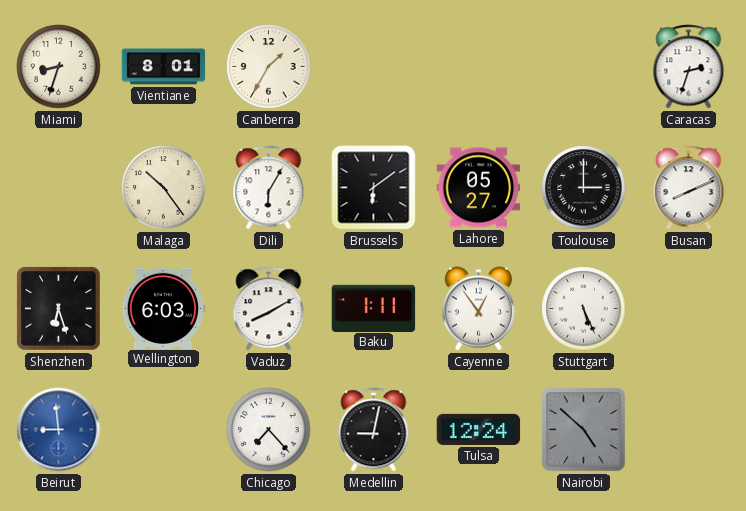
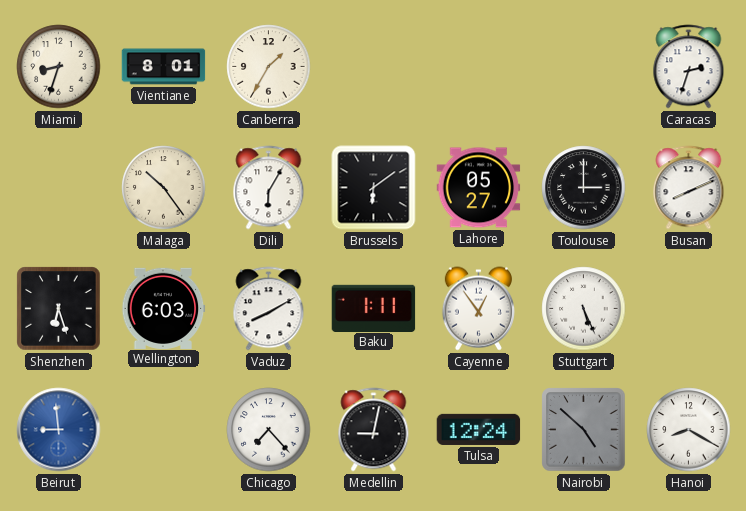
Hanoi: none -> 8:20
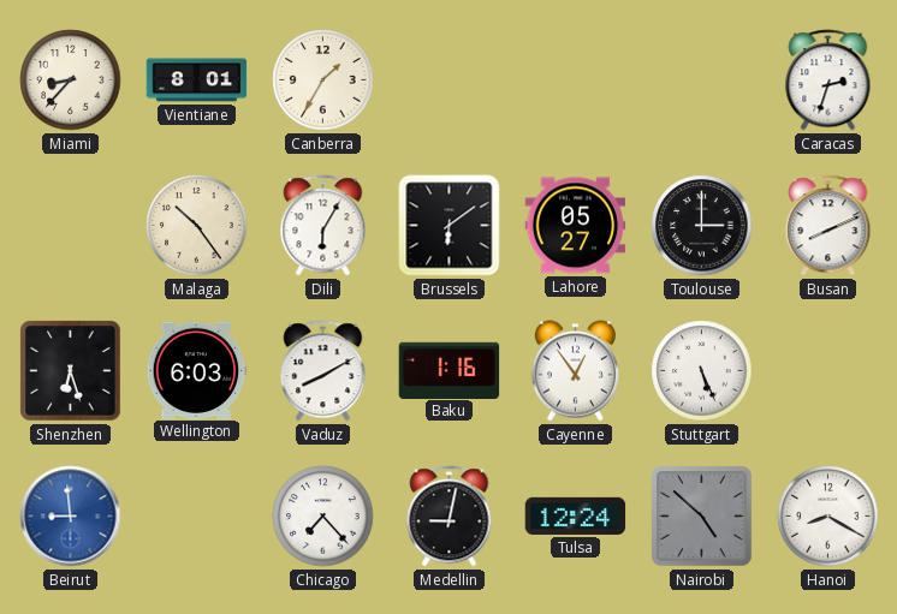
Miami: 8:33 -> 8:37
Baku: 1:11 -> 1:16
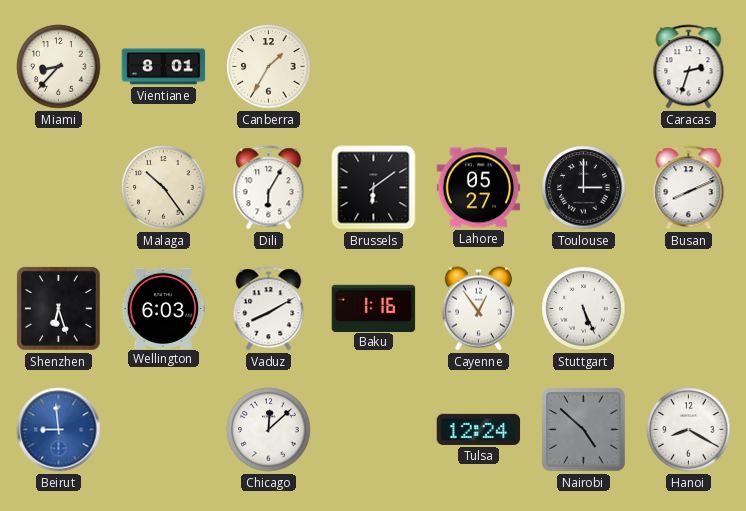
Chicago: 7:23 -> 12:08
Medellin: 9:02 -> none
